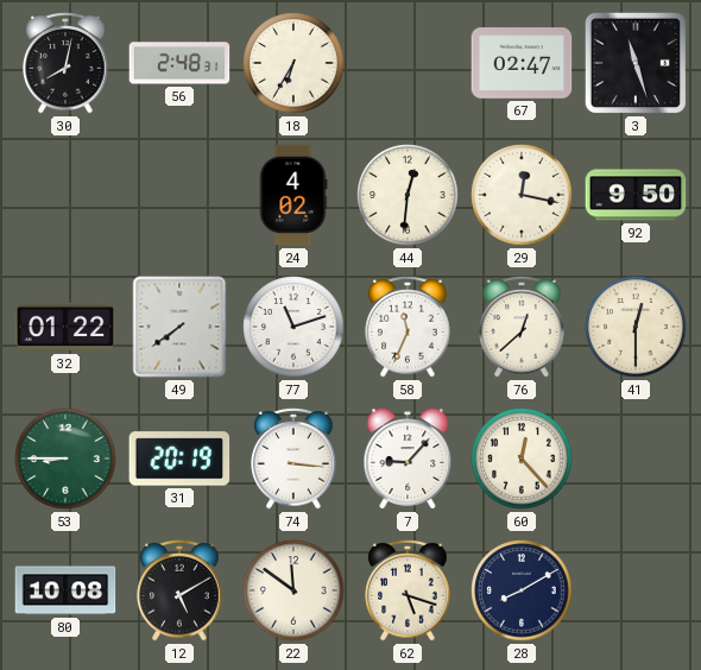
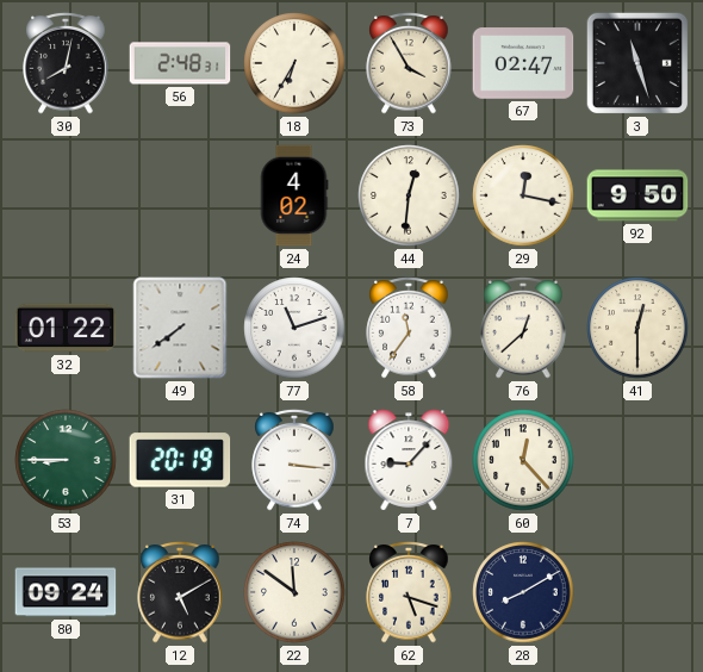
73: none -> 3:55
58: 11:34 -> 11:36
80: 10:08 -> 09:24
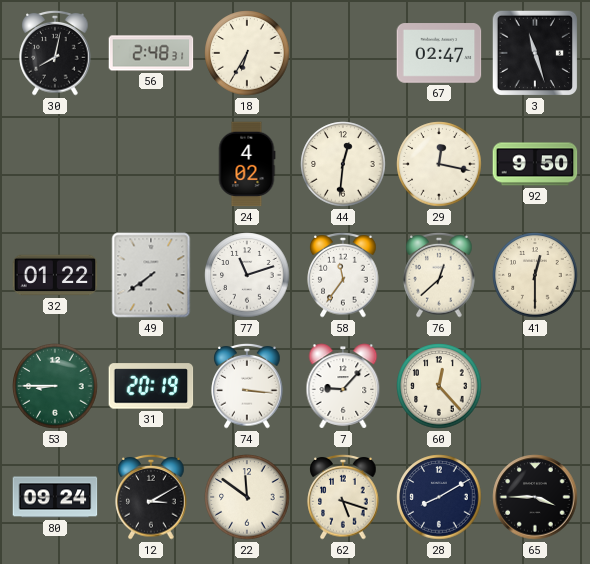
73: 3:55 -> none
12: 5:10 -> 3:10
65: none -> 3:45
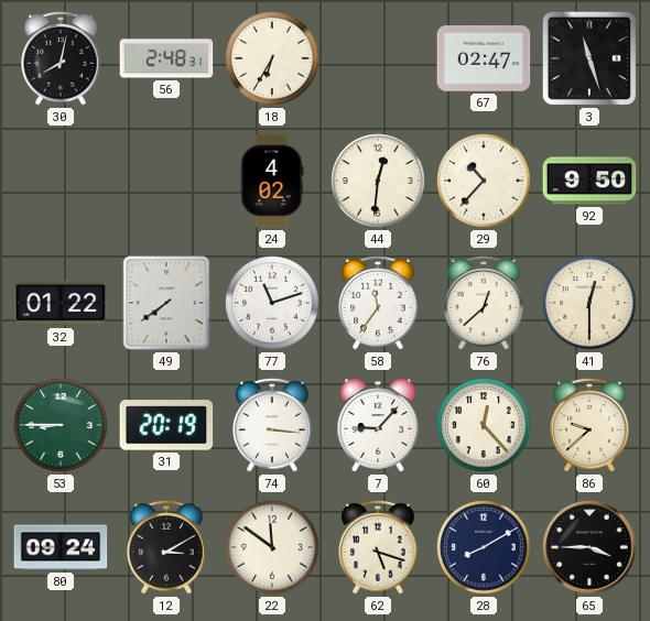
29: 12:17 -> 10:37
86: none -> 9:38
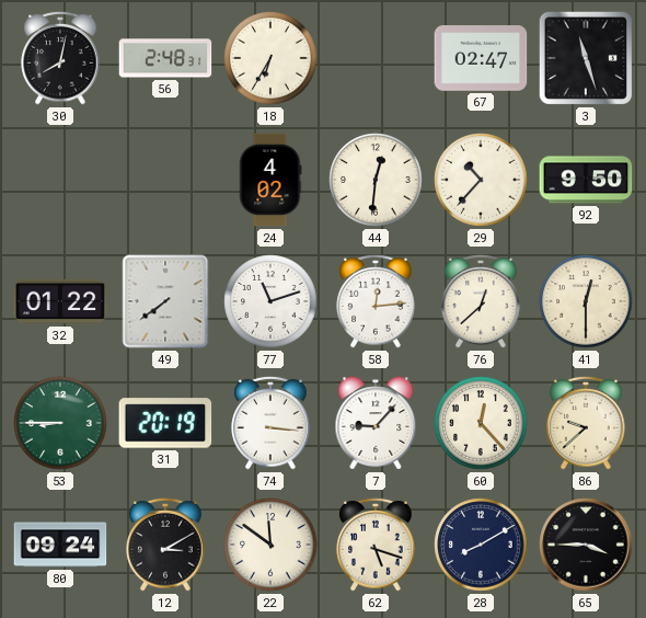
58: 11:36 -> 12:14
